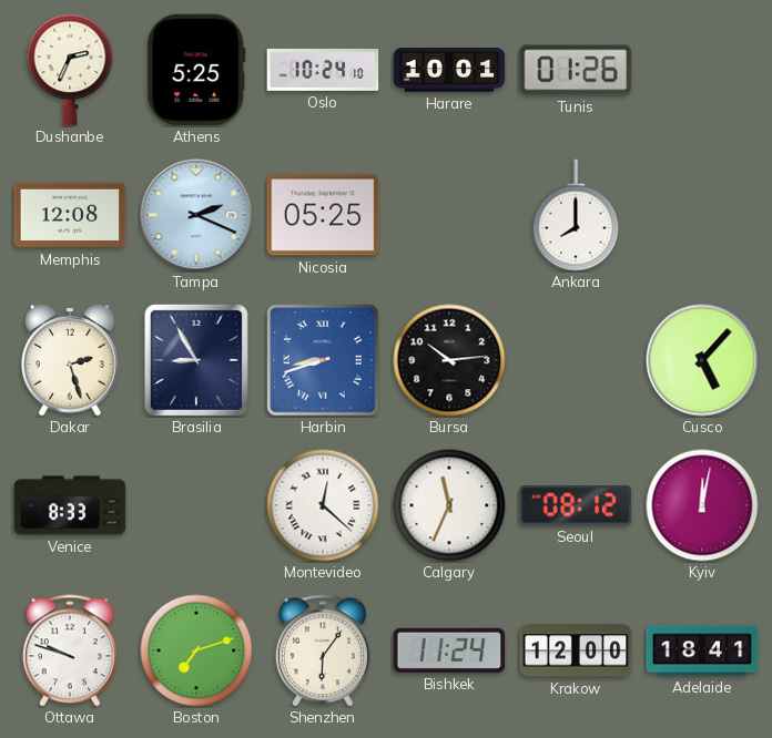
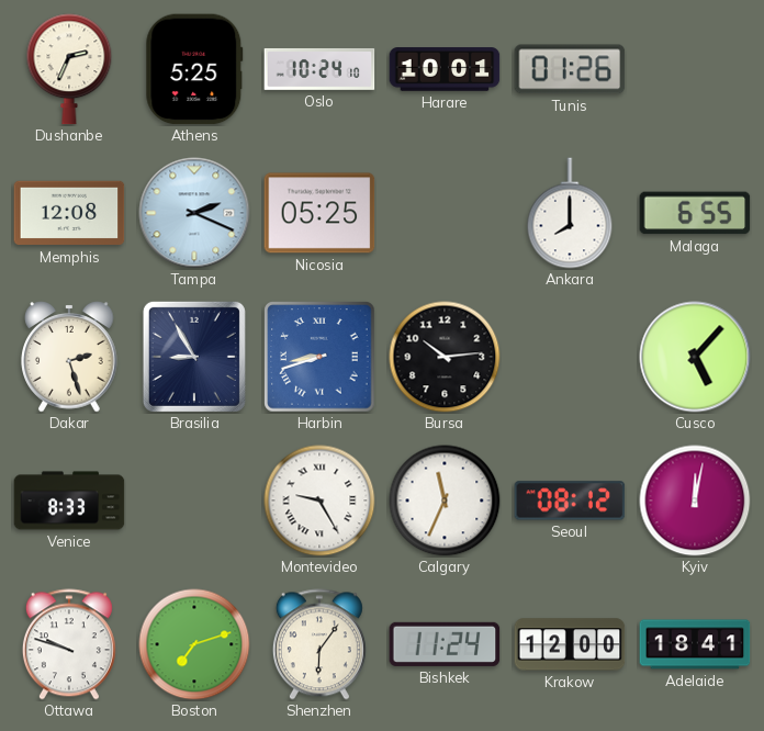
Malaga: none -> 6:55
Montevideo: 12:22 -> 9:25
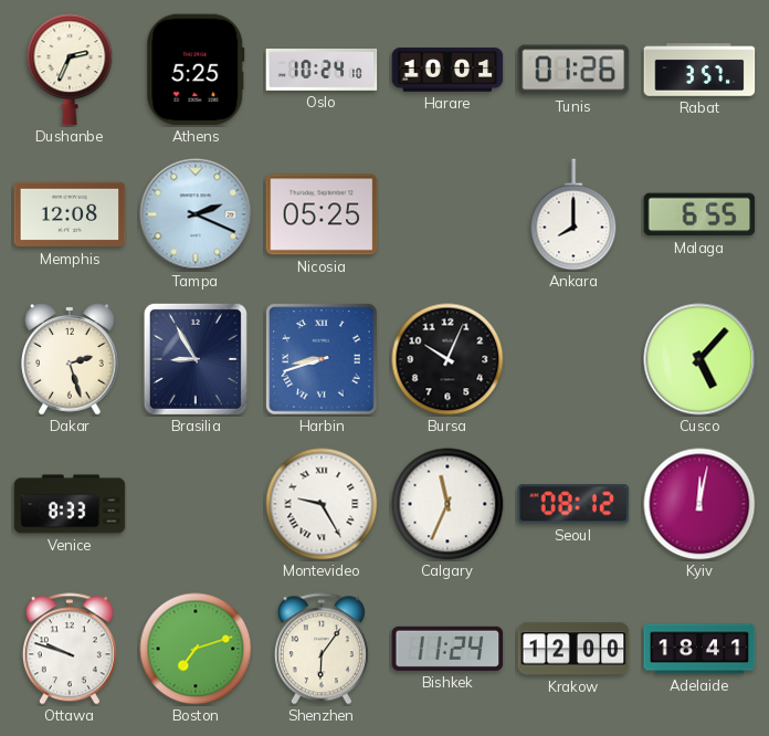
Rabat: none -> 3:57
Bursa: 10:14 -> 10:04
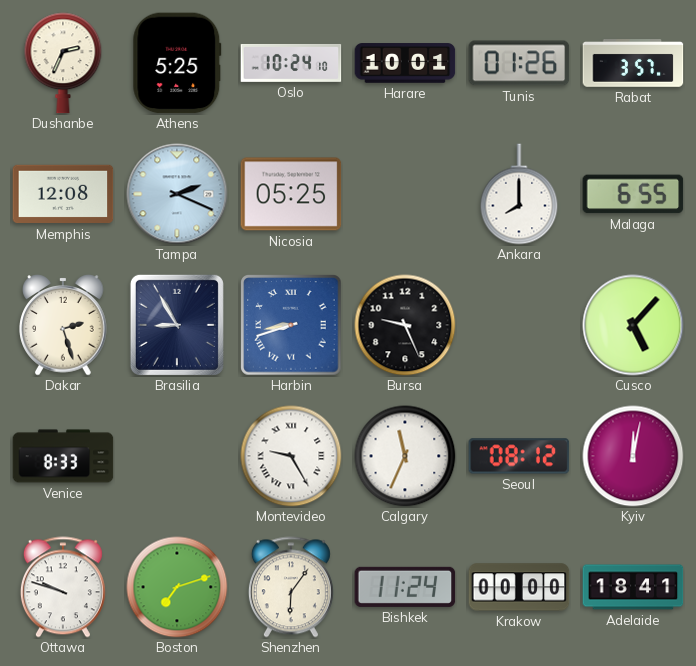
Bursa: 10:04 -> 9:26
Krakow: 12:00 -> 00:00
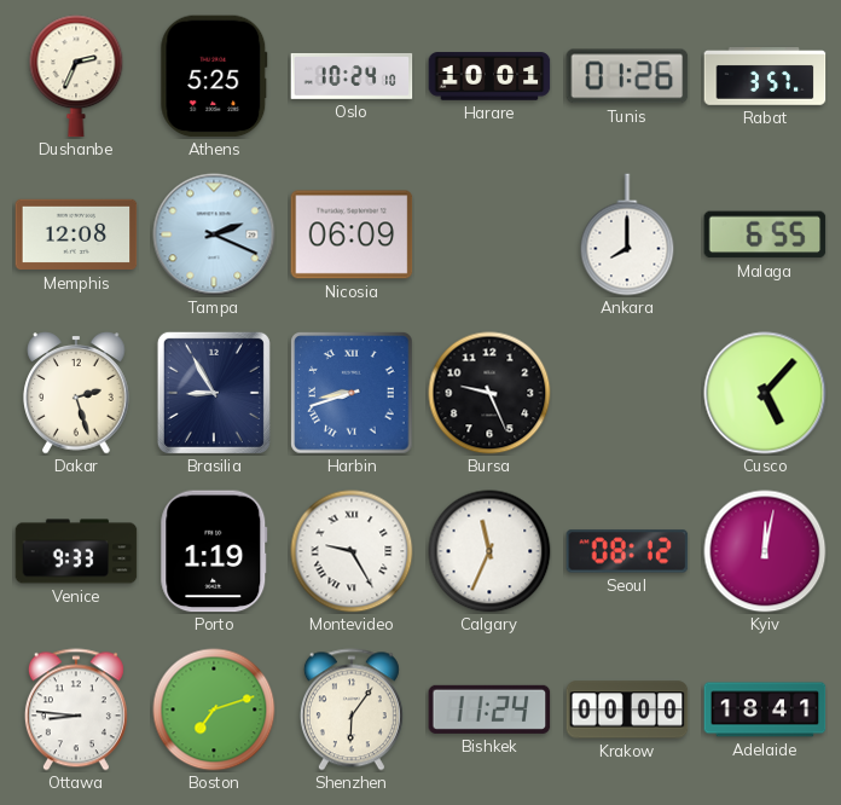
Nicosia: 05:25 -> 06:09
Venice: 8:33 -> 9:33
Porto: none -> 1:19
Ottawa: 9:48 -> 8:46
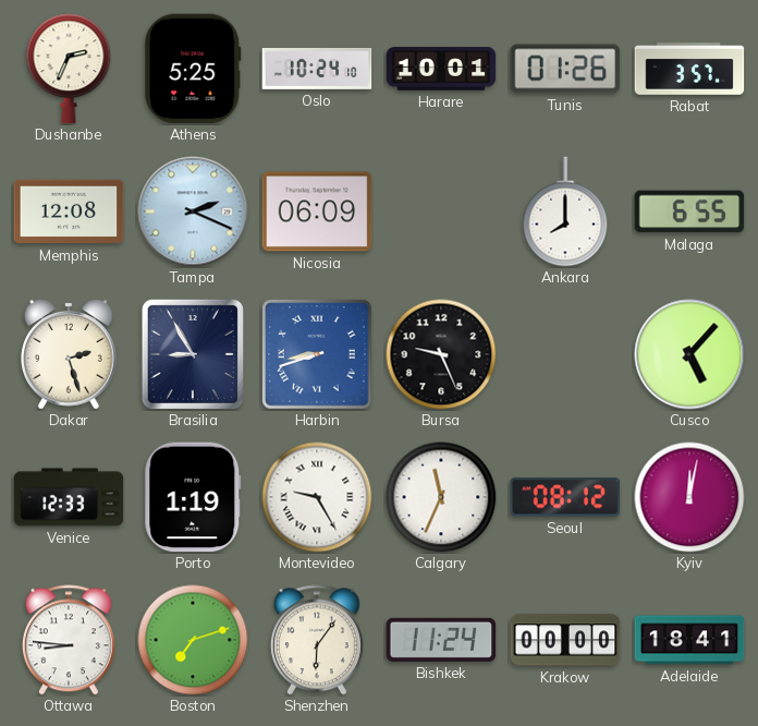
Venice: 9:33 -> 12:33
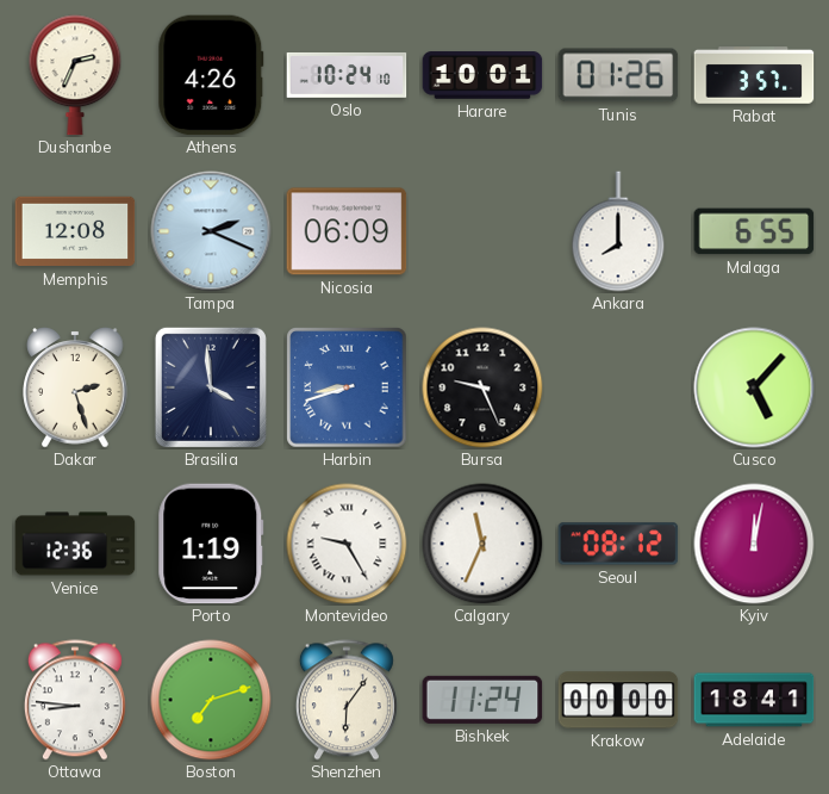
Athens: 5:25 -> 4:26
Brasilia: 8:55 -> 3:59
Venice: 12:33 -> 12:36
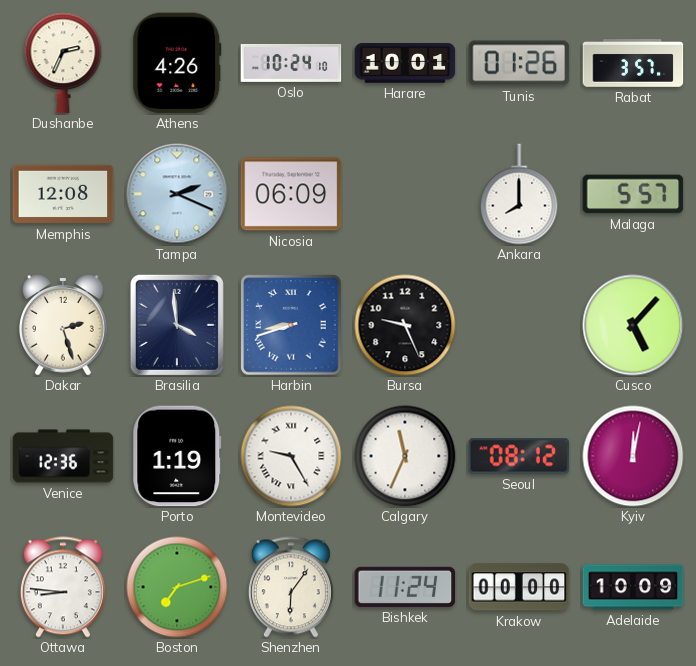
Malaga: 6:55 -> 5:57
Adelaide: 18:41 -> 10:09
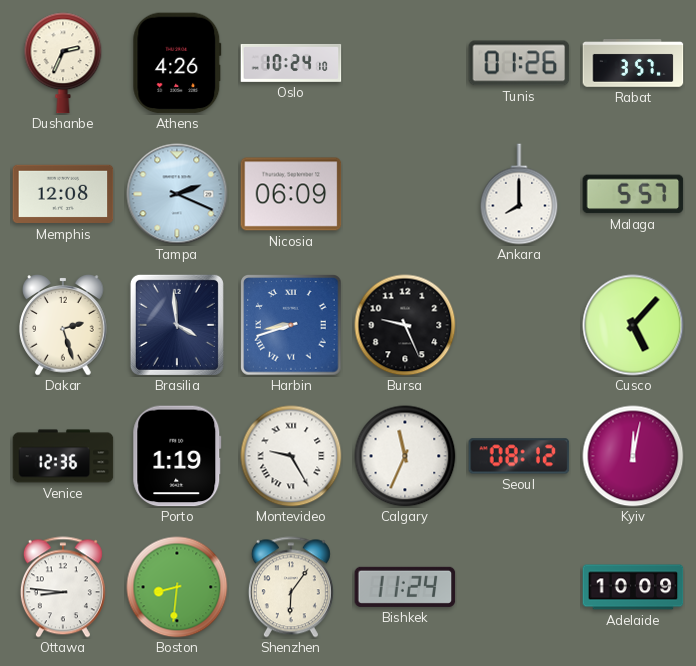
Harare: 10:01 -> none
Boston: 7:12 -> 8:31
Krakow: 00:00 -> none
